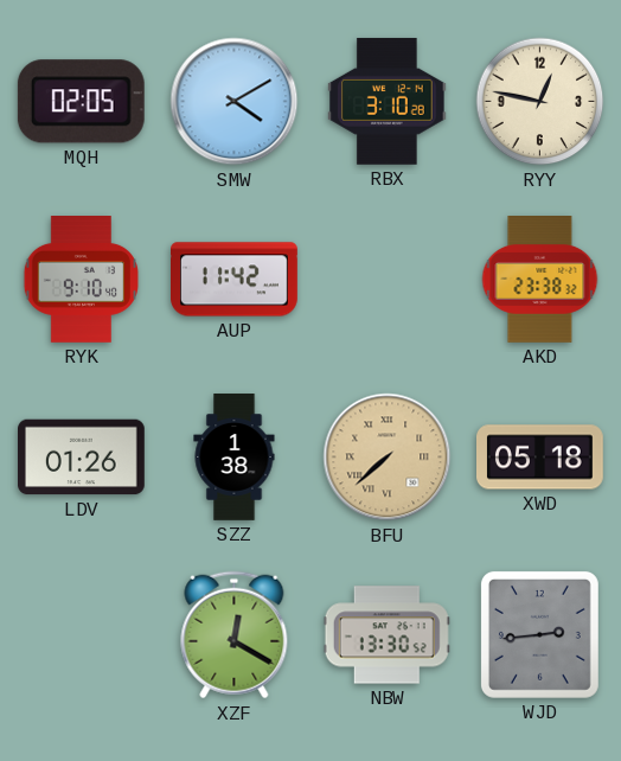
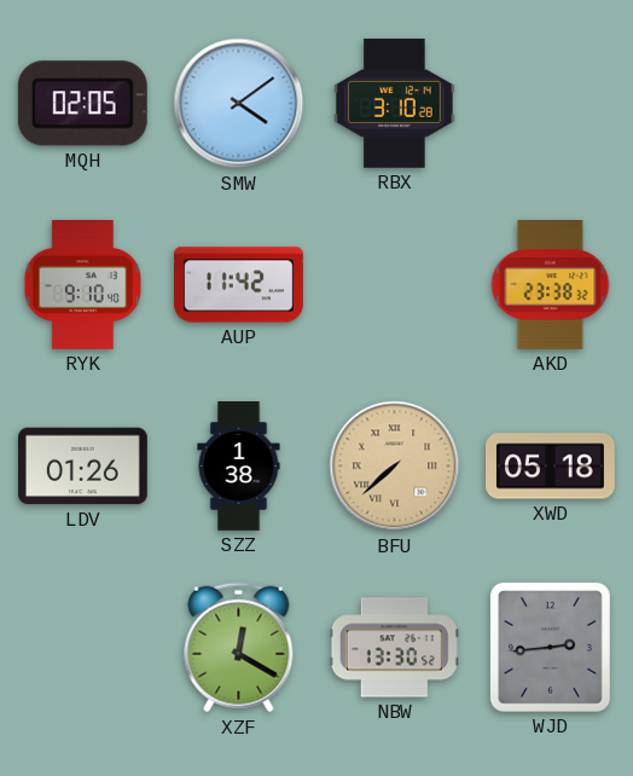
SMW: 4:10 -> 4:09
RYY: 12:47 -> none
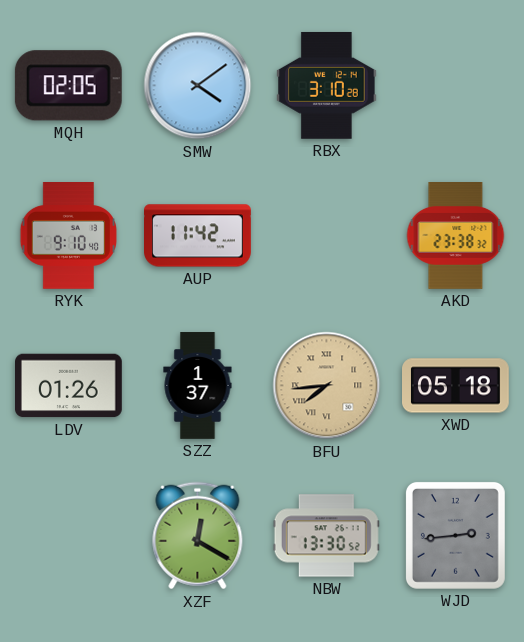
SZZ: 1:38 -> 1:37
BFU: 7:38 -> 7:44
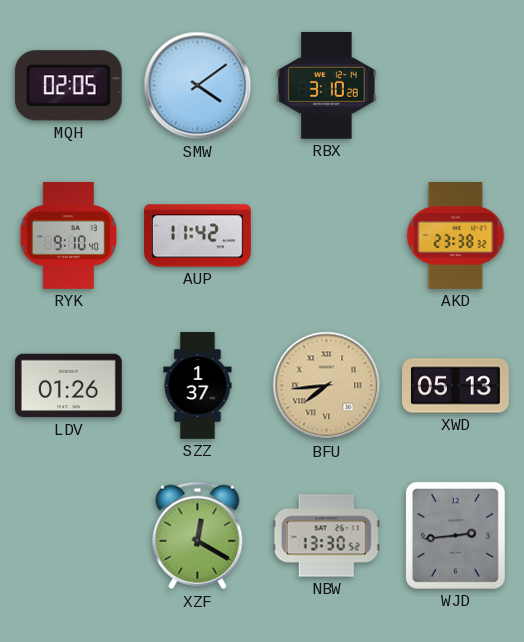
XWD: 05:18 -> 05:13
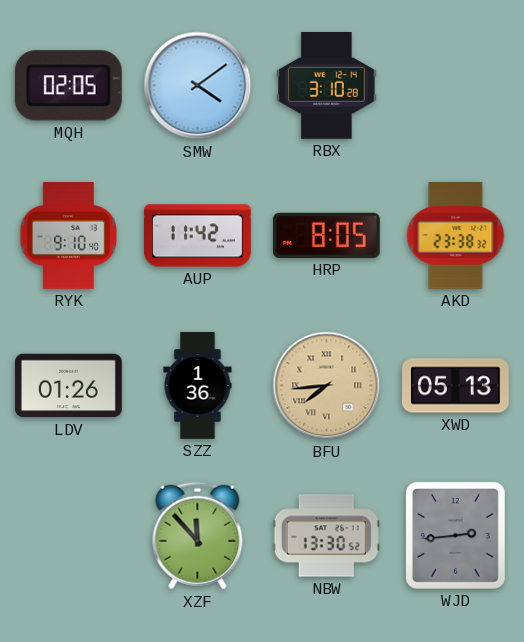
HRP: none -> 8:05
SZZ: 1:37 -> 1:36
XZF: 12:20 -> 11:53
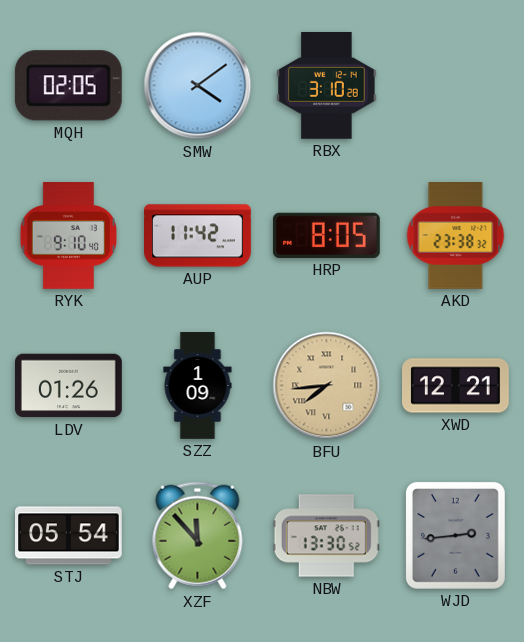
SZZ: 1:36 -> 1:09
XWD: 05:13 -> 12:21
STJ: none -> 05:54
